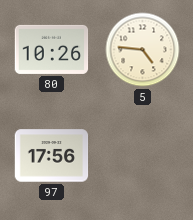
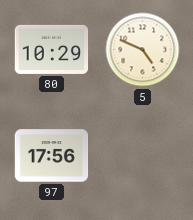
80: 10:26 -> 10:29
5: 4:46 -> 4:49
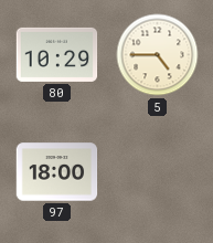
5: 4:49 -> 4:45
97: 17:56 -> 18:00
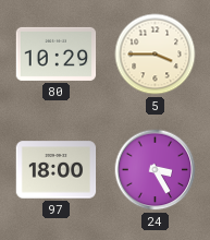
5: 4:45 -> 3:45
24: none -> 3:25
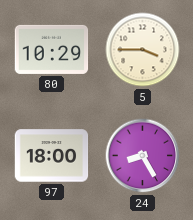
24: 3:25 -> 8:25
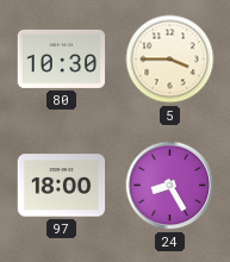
80: 10:29 -> 10:30
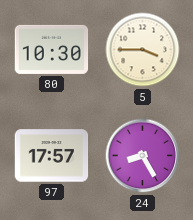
97: 18:00 -> 17:57
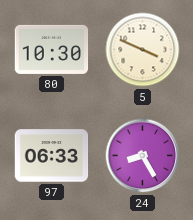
5: 3:45 -> 3:49
97: 17:57 -> 06:33
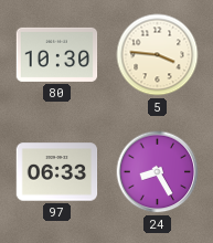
5: 3:49 -> 3:46
